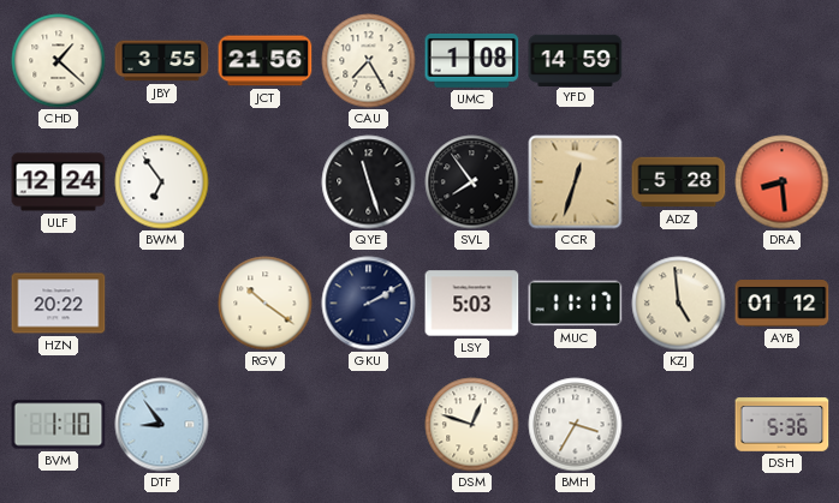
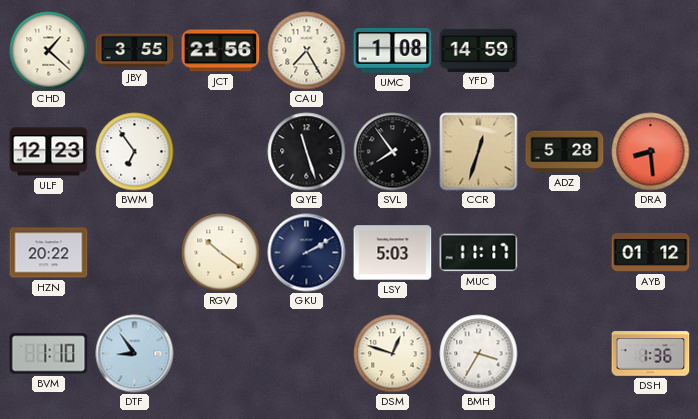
ULF: 12:24 -> 12:23
KZJ: 4:59 -> none
DSH: 5:36 -> 1:36
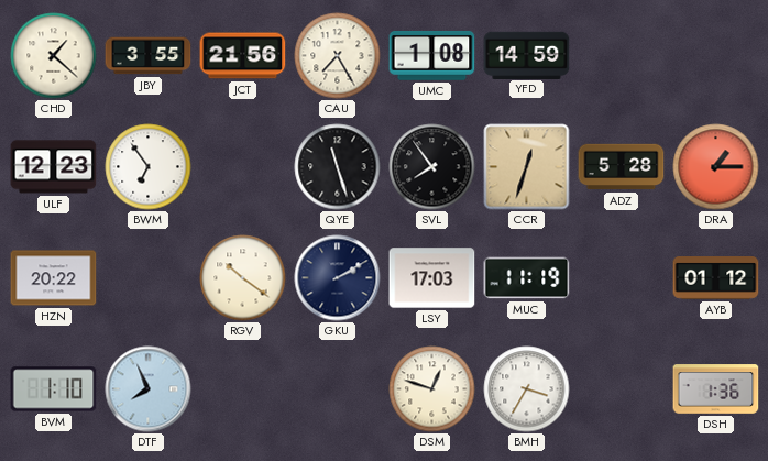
DRA: 8:29 -> 1:15
LSY: 5:03 -> 17:03
MUC: 11:17 -> 11:19
DTF: 8:54 -> 7:56
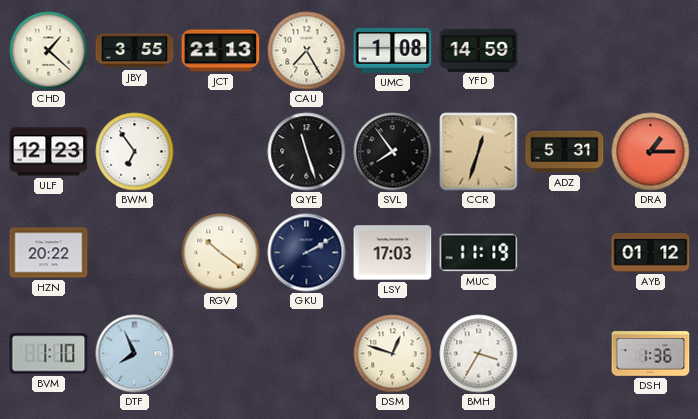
JCT: 21:56 -> 21:13
ADZ: 5:28 -> 5:31
